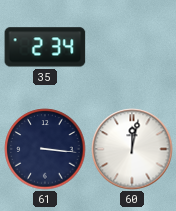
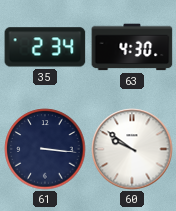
63: none -> 4:30
60: 12:02 -> 9:51
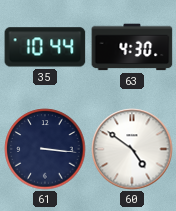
35: 2:34 -> 10:44
60: 9:51 -> 4:51
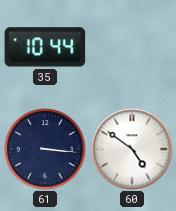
63: 4:30 -> none
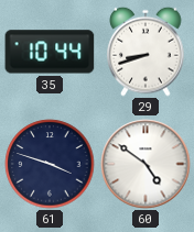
29: none -> 8:42
61: 3:16 -> 3:48
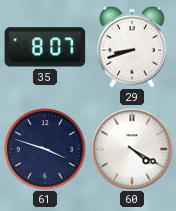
35: 10:44 -> 8:07
60: 4:51 -> 4:20
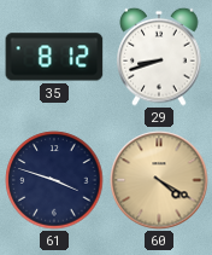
35: 8:07 -> 8:12
60 dial: white -> champagne
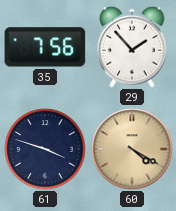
35: 8:12 -> 7:56
29: 8:42 -> 1:53
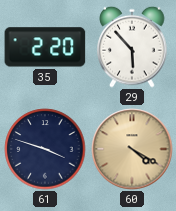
35: 7:56 -> 2:20
29: 1:53 -> 5:53
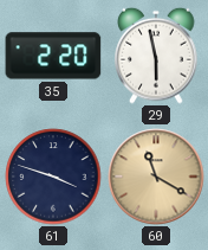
29: 5:53 -> 5:58
60: 4:20 -> 11:20
